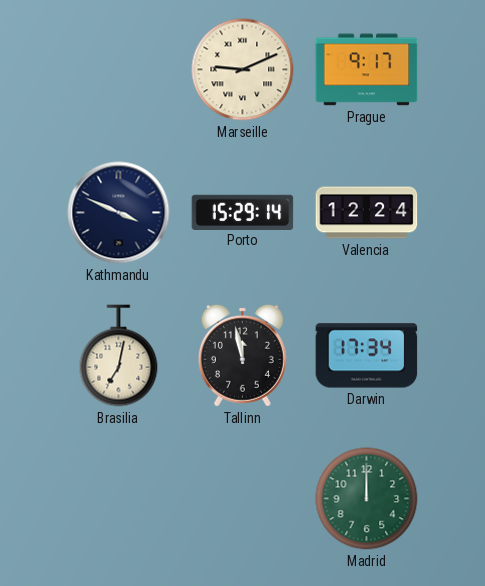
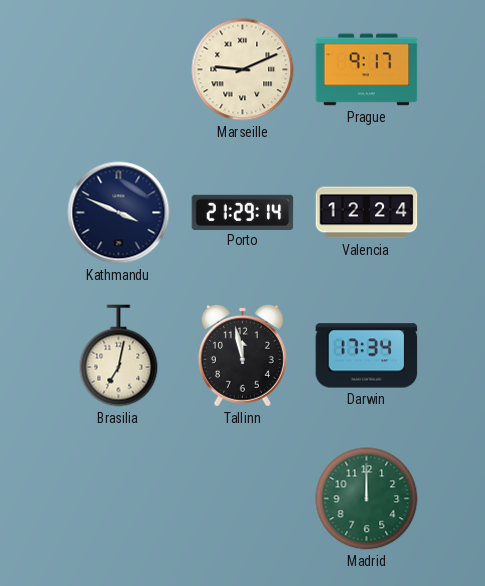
Porto: 15:29 -> 21:29
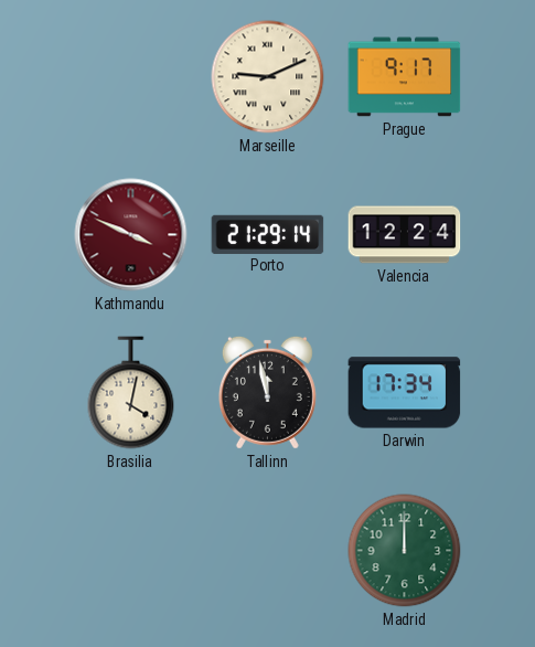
Kathmandu dial: navy -> burgundy
Brasilia: 7:02 -> 4:02
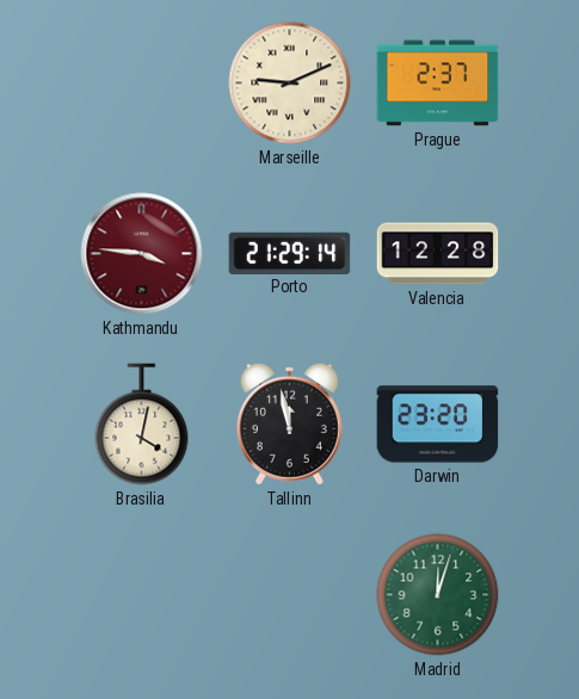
Prague: 9:17 -> 2:37
Kathmandu: 3:49 -> 3:46
Valencia: 12:24 -> 12:28
Darwin: 17:34 -> 23:20
Madrid: 12:00 -> 12:03
